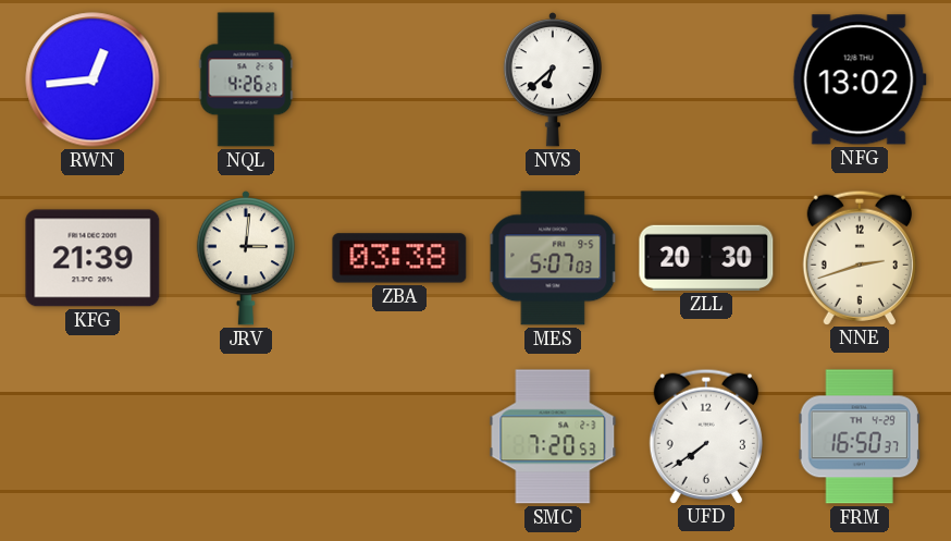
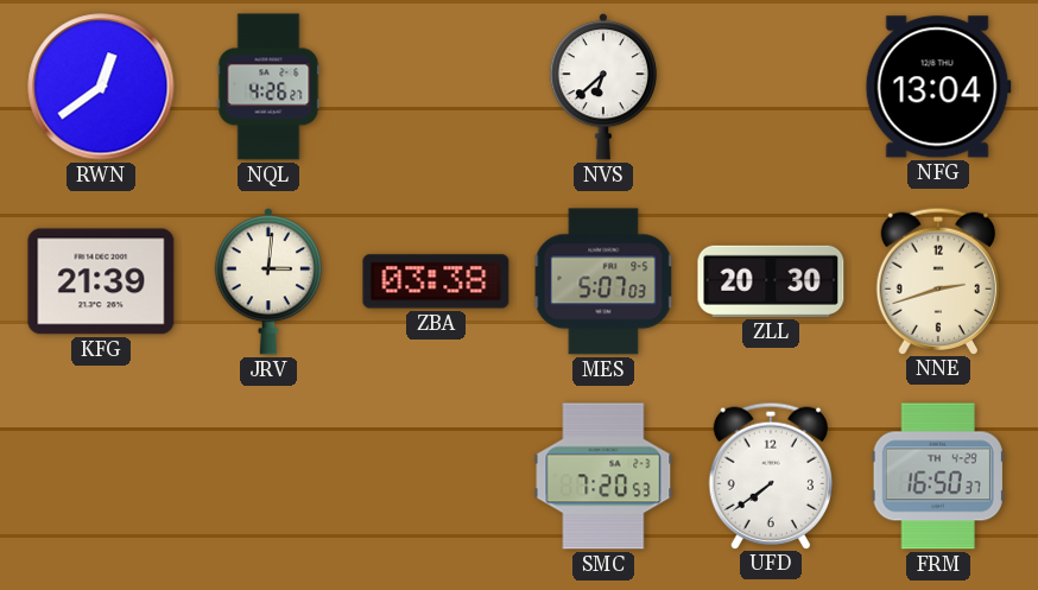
RWN: 12:44 -> 12:39
NFG: 13:02 -> 13:04
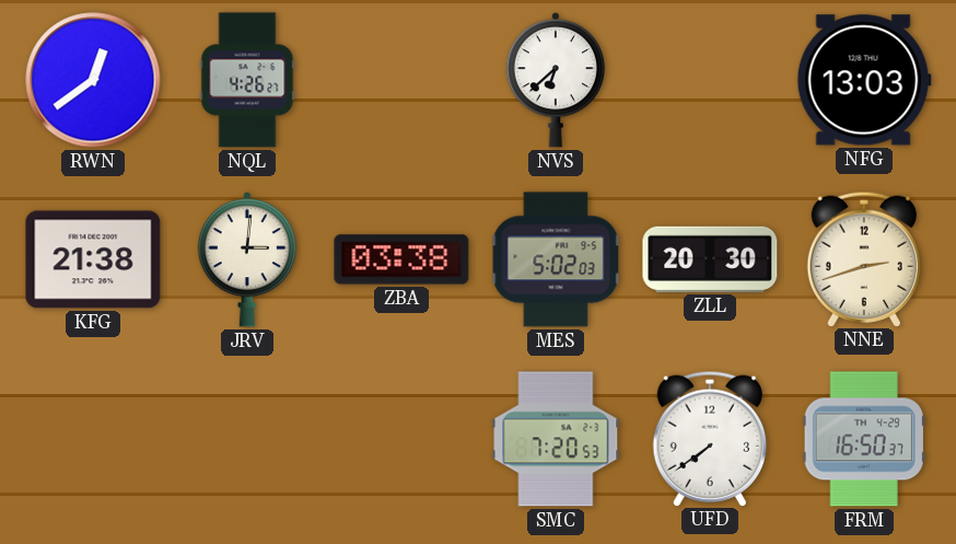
NFG: 13:04 -> 13:03
KFG: 21:39 -> 21:38
MES: 5:07 -> 5:02
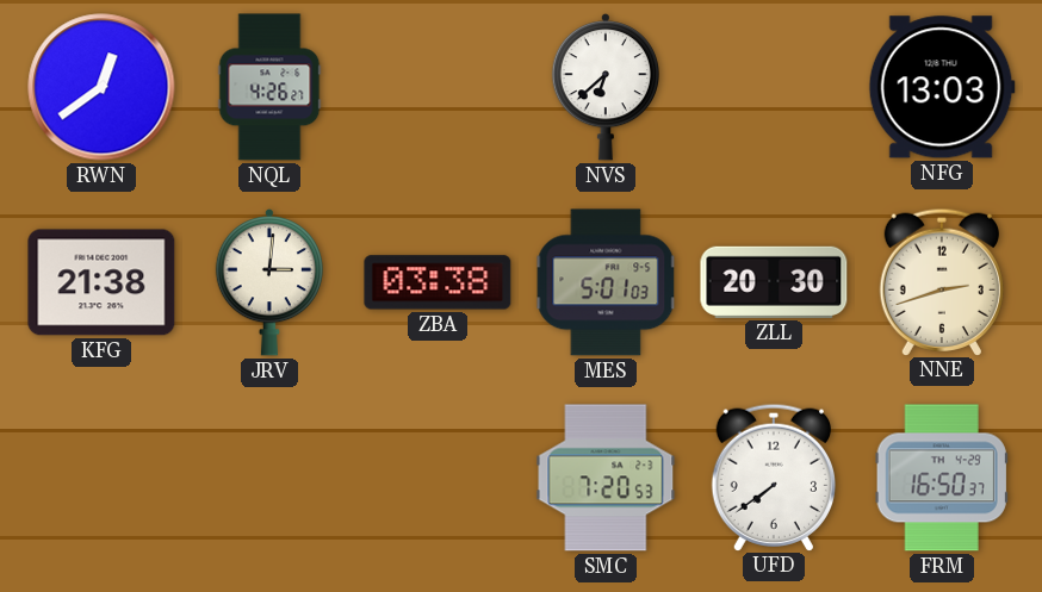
MES: 5:02 -> 5:01
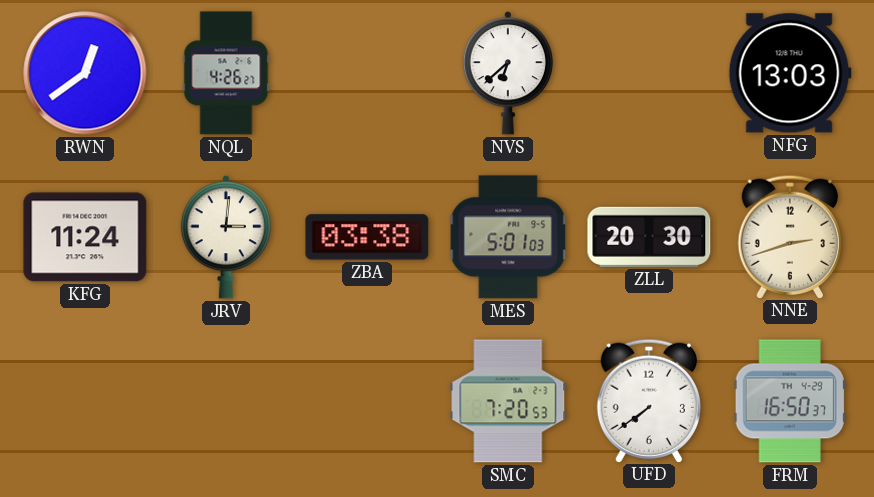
KFG: 21:38 -> 11:24
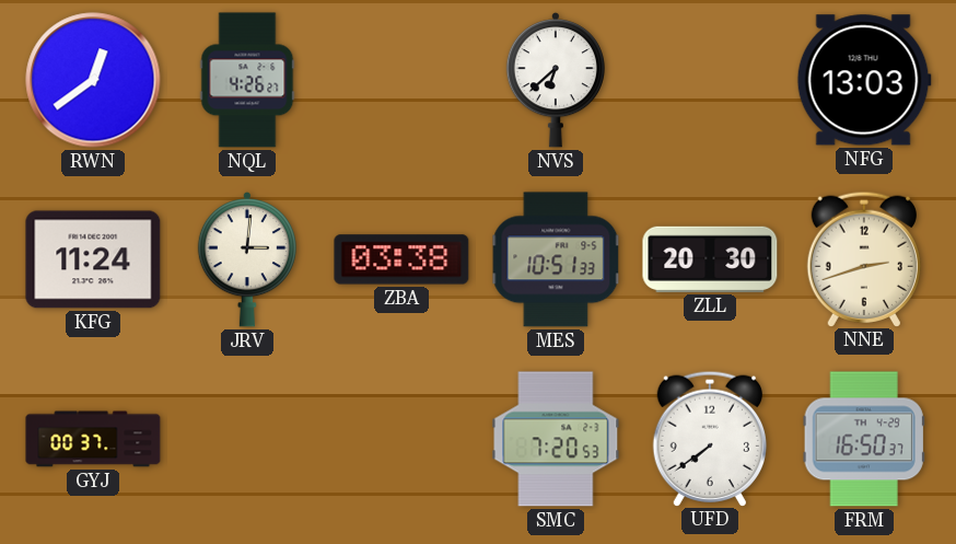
MES: 5:01 -> 10:51
GYJ: none -> 00:37
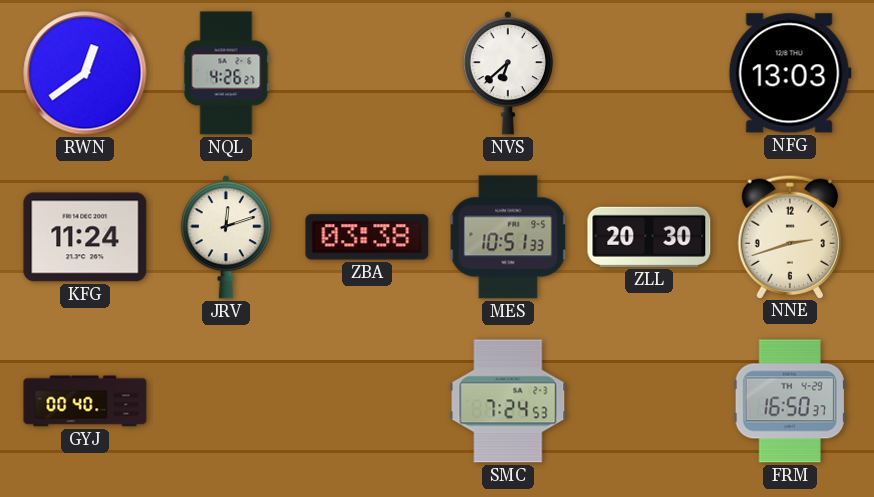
JRV: 3:01 -> 12:12
GYJ: 00:37 -> 00:40
SMC: 7:20 -> 7:24
UFD: 7:39 -> none
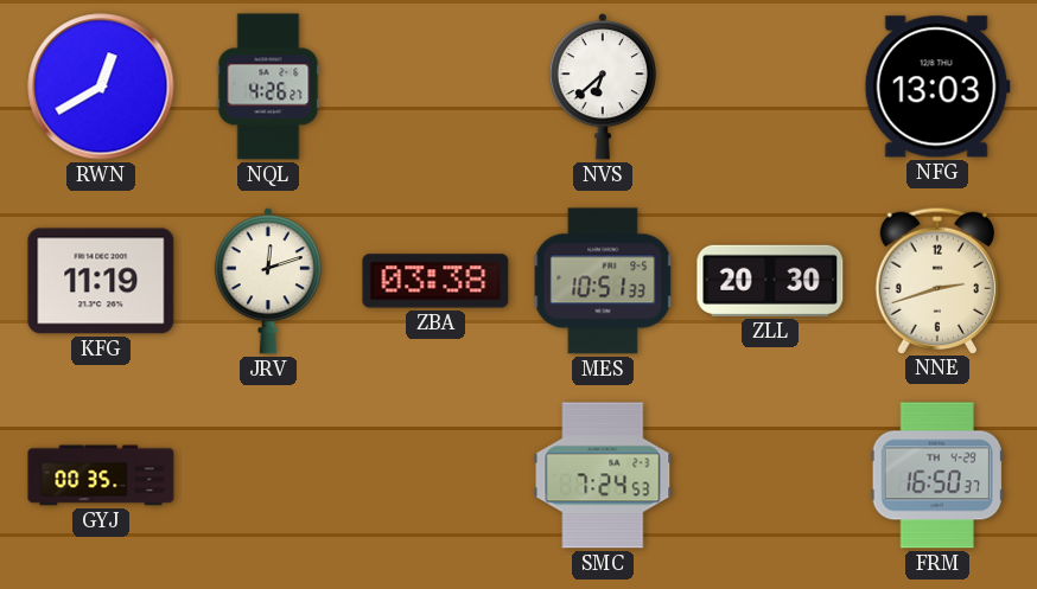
RWN: 12:39 -> 12:40
KFG: 11:24 -> 11:19
GYJ: 00:40 -> 00:35
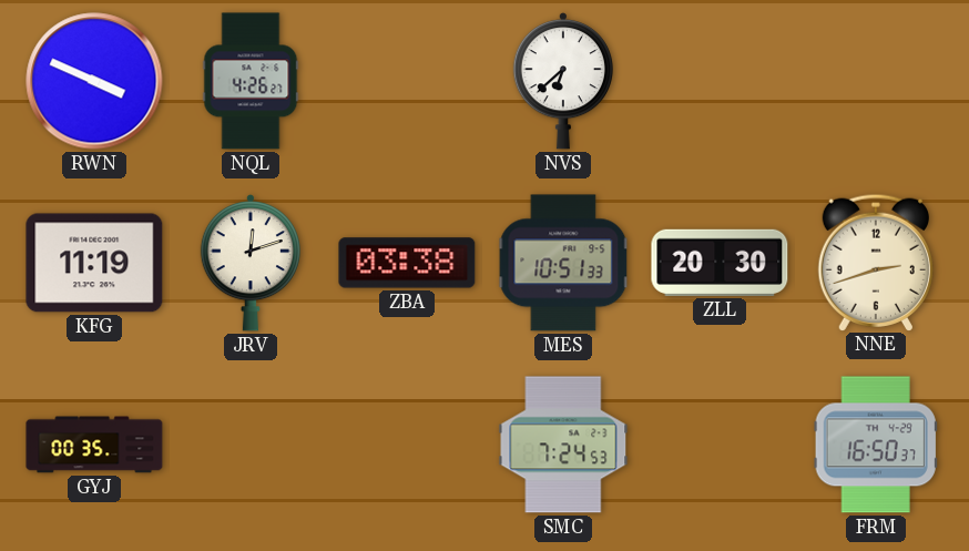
RWN: 12:40 -> 3:49
NFG: 13:03 -> none
